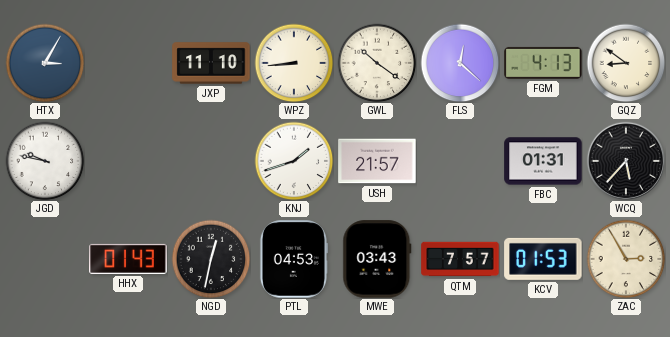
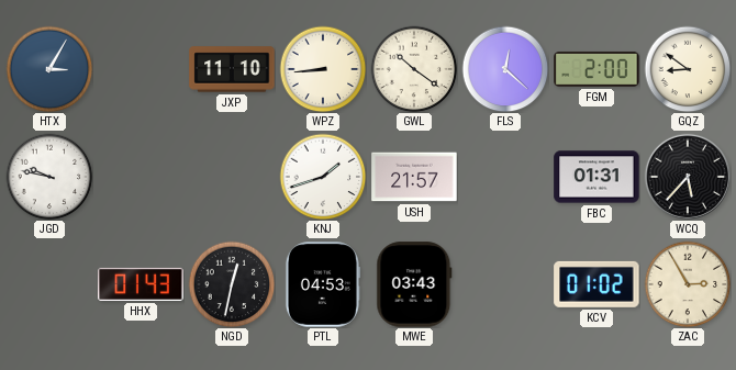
FGM: 4:13 -> 2:00
QTM: 7:57 -> none
KCV: 01:53 -> 01:02
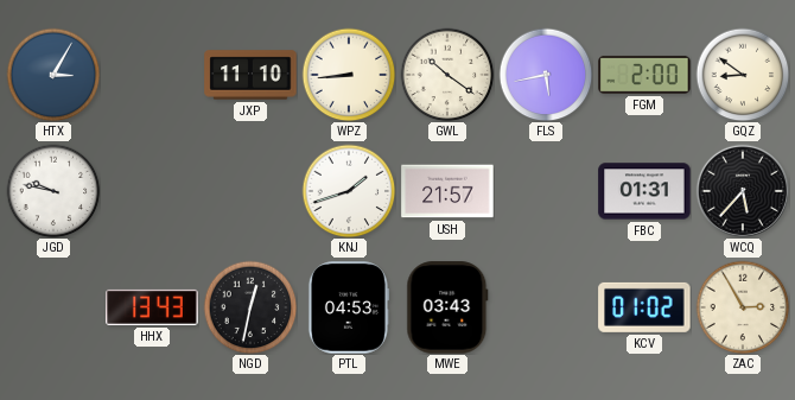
FLS: 12:22 -> 5:43
HHX: 01:43 -> 13:43
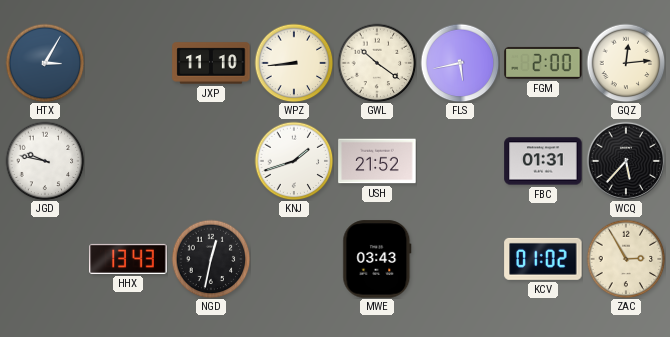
GQZ: 8:51 -> 12:14
USH: 21:57 -> 21:52
PTL: 04:53 -> none
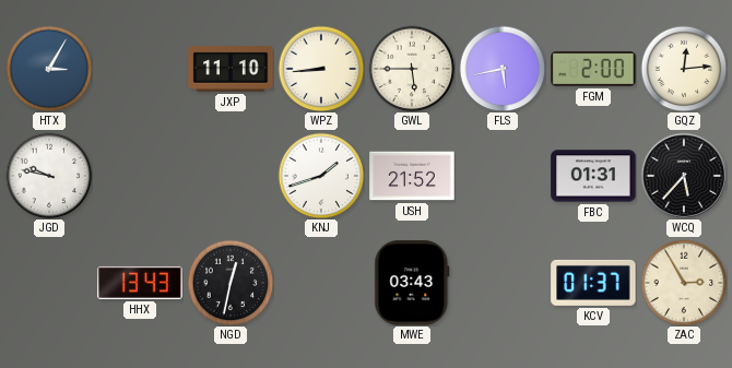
GWL: 10:21 -> 5:45
KCV: 01:02 -> 01:37
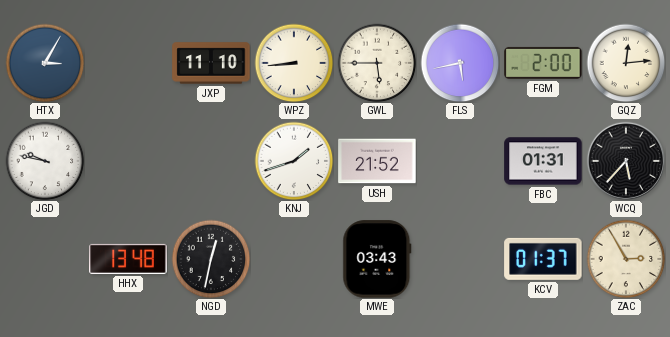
HHX: 13:43 -> 13:48
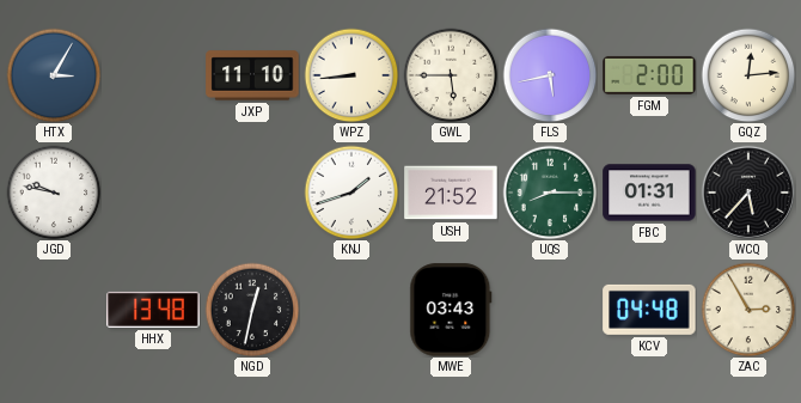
UQS: none -> 8:15
KCV: 01:37 -> 04:48
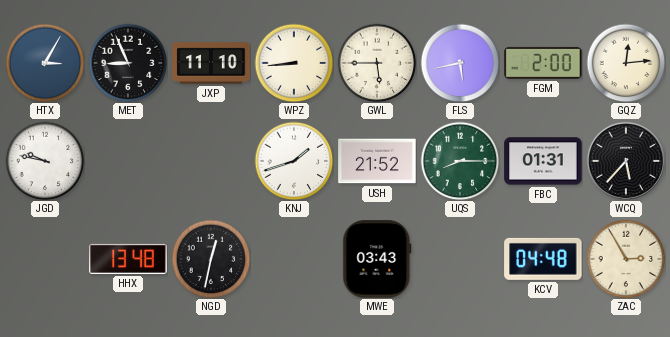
MET: none -> 8:56
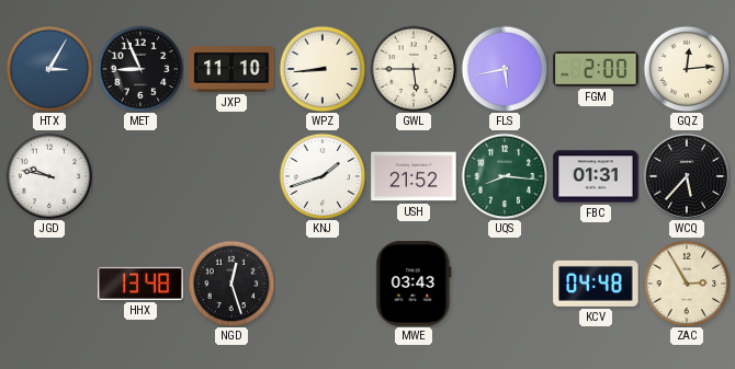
UQS: 8:15 -> 8:16
NGD: 12:32 -> 12:27
